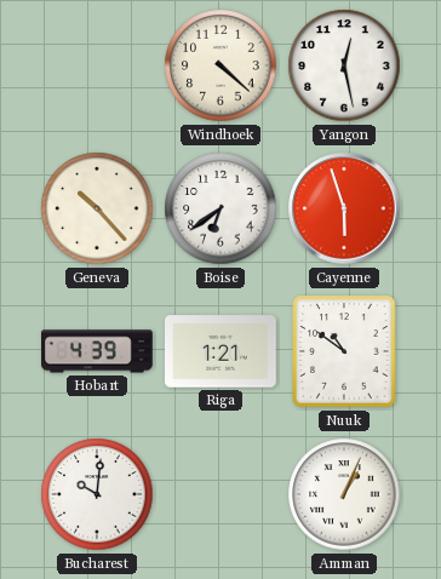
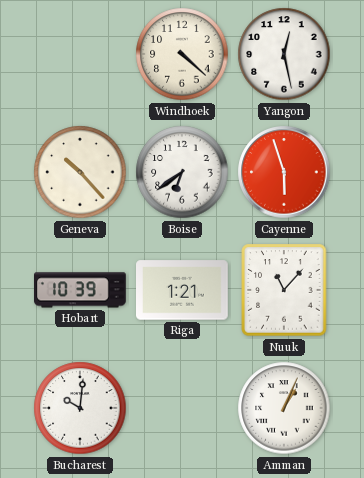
Hobart: 4:39 -> 10:39
Nuuk: 10:51 -> 11:07
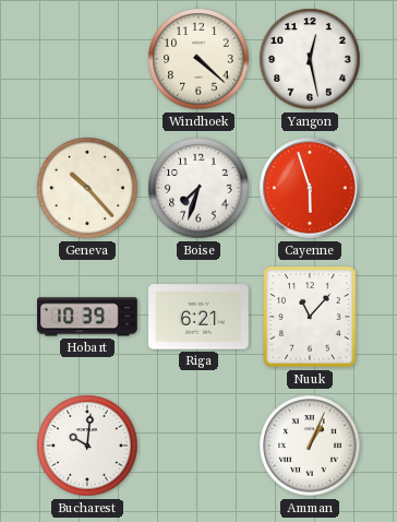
Boise: 6:39 -> 7:33
Riga: 1:21 -> 6:21
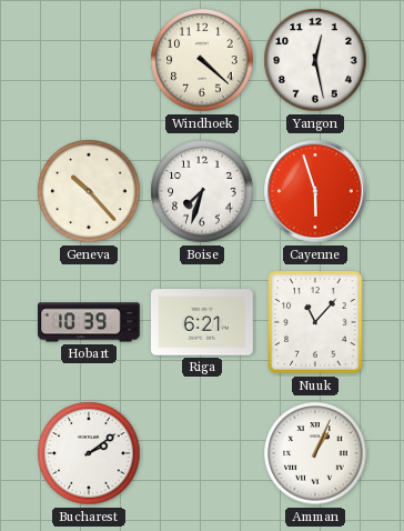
Bucharest: 10:01 -> 2:09
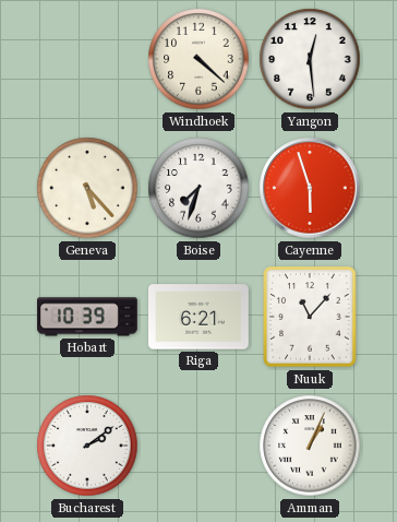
Yangon: 12:28 -> 12:29
Geneva: 10:23 -> 5:23
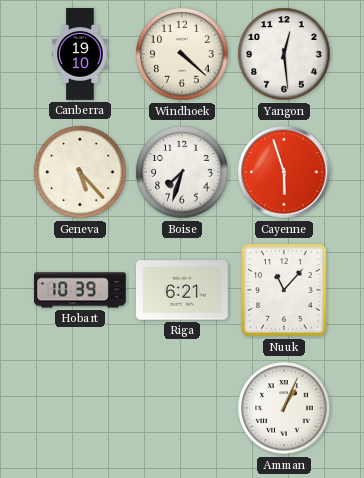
Canberra: none -> 19:10
Bucharest: 2:09 -> none
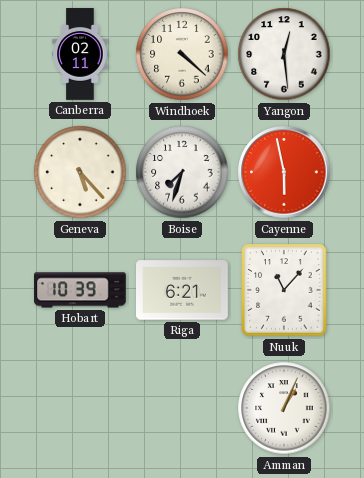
Canberra: 19:10 -> 02:11
Cayenne: 5:57 -> 5:58
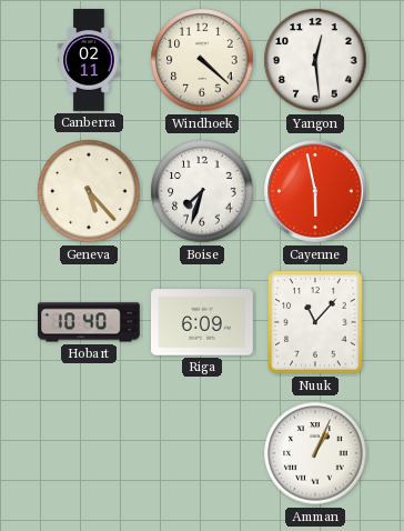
Hobart: 10:39 -> 10:40
Riga: 6:21 -> 6:09
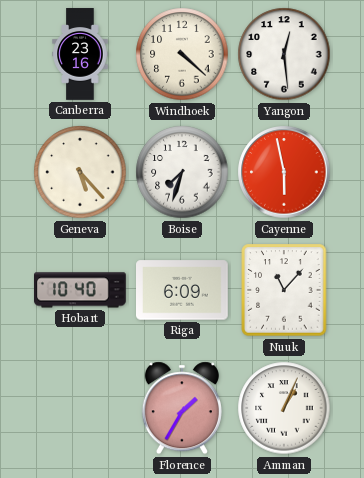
Canberra: 02:11 -> 23:16
Florence: none -> 1:35
